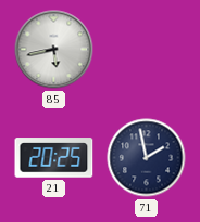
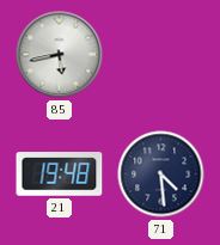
21: 20:25 -> 19:48
71: 1:58 -> 4:29
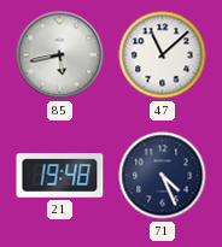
47: none -> 11:08
71: 4:29 -> 4:26
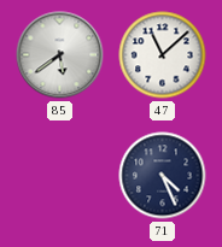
85: 5:43 -> 5:39
21: 19:48 -> none
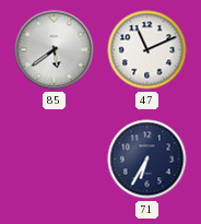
47: 11:08 -> 11:11
71: 4:26 -> 6:35
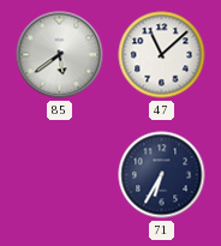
47: 11:11 -> 11:08
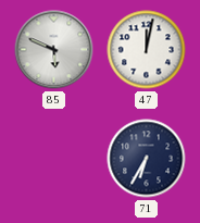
85: 5:39 -> 5:49
47: 11:08 -> 12:02
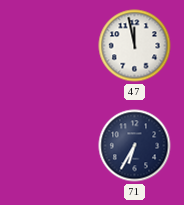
85: 5:49 -> none
47: 12:02 -> 11:58
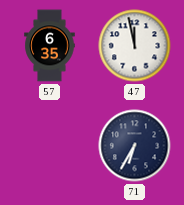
57: none -> 6:35
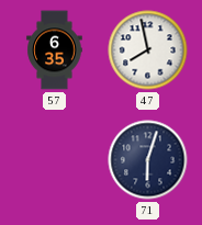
47: 11:58 -> 7:58
71: 6:35 -> 6:03
